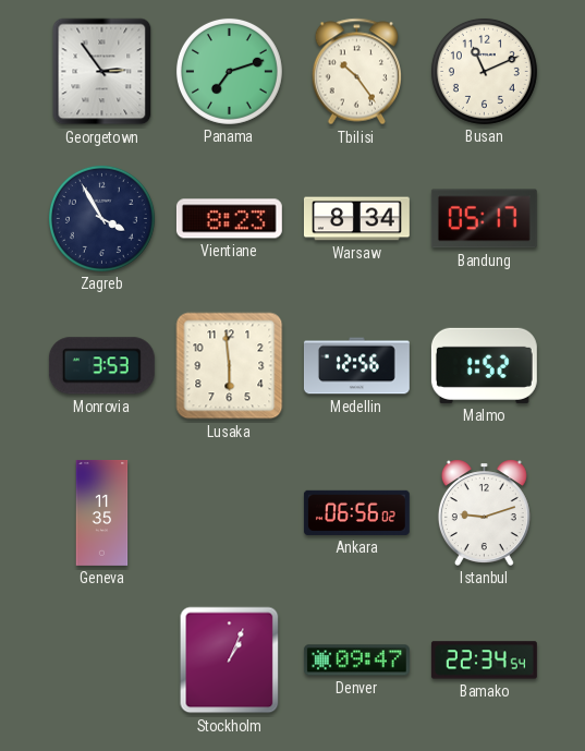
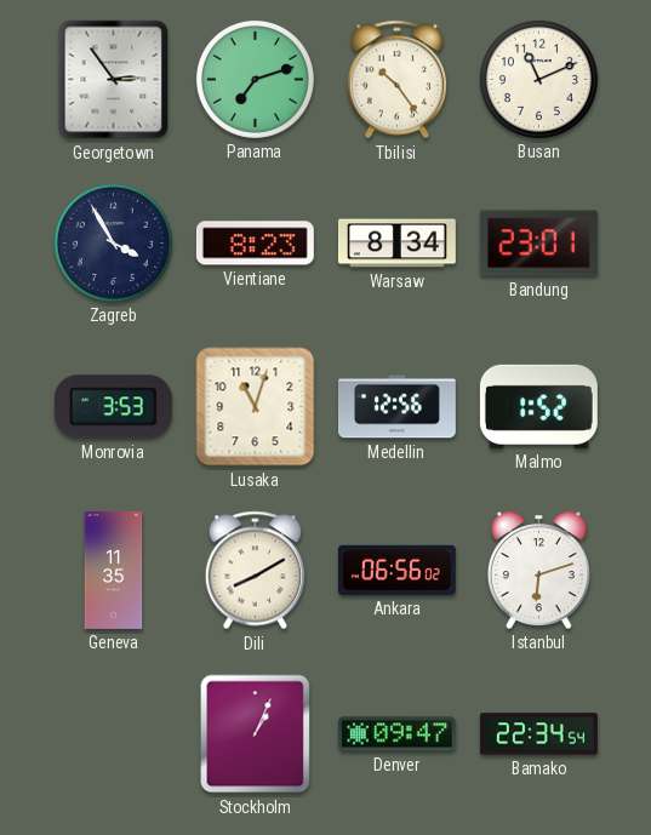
Bandung: 05:17 -> 23:01
Lusaka: 5:59 -> 11:03
Dili: none -> 8:10
Istanbul: 9:12 -> 6:12
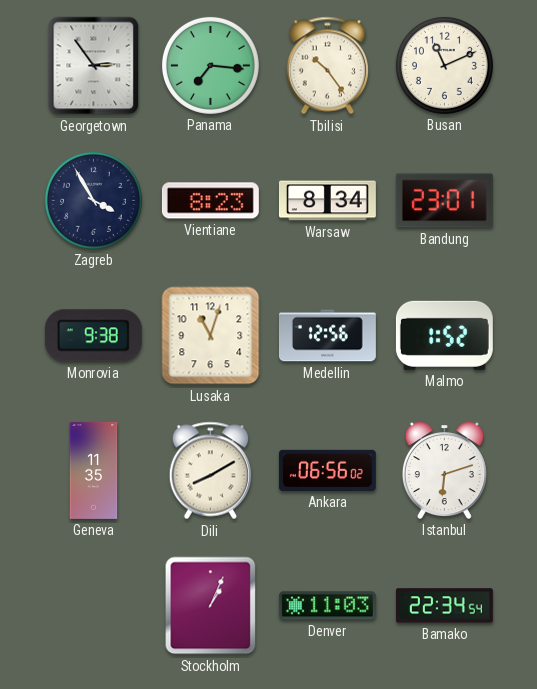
Panama: 7:12 -> 7:16
Monrovia: 3:53 -> 9:38
Denver: 09:47 -> 11:03
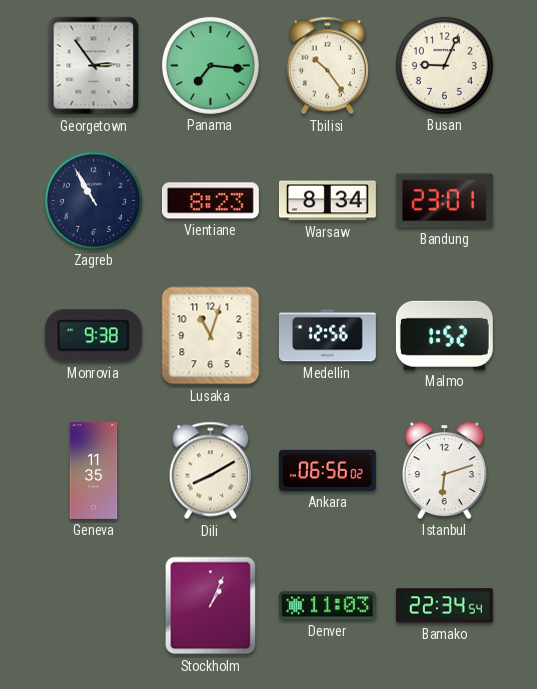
Busan: 11:11 -> 9:04
Zagreb: 3:55 -> 10:55
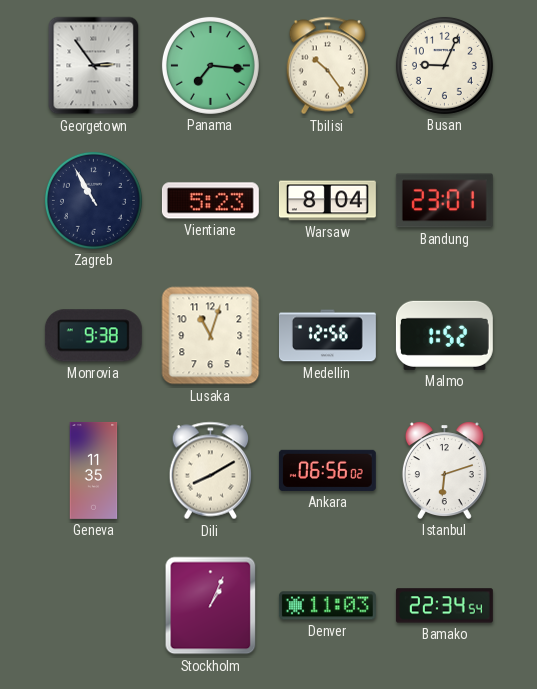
Vientiane: 8:23 -> 5:23
Warsaw: 8:34 -> 8:04
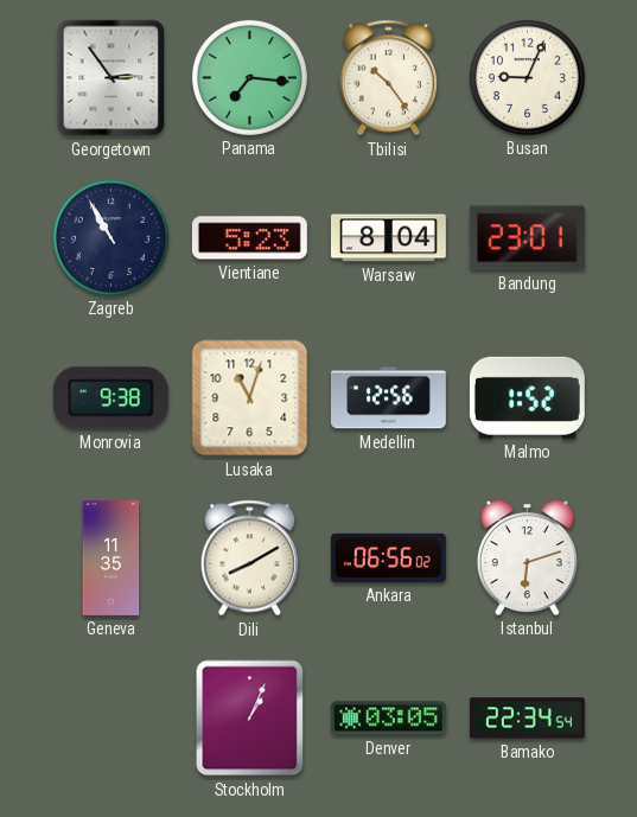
Denver: 11:03 -> 03:05
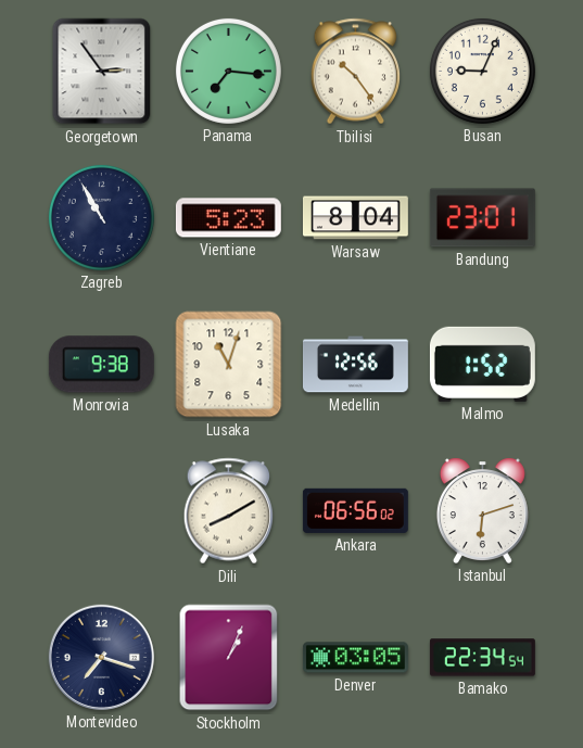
Geneva: 11:35 -> none
Montevideo: none -> 7:18
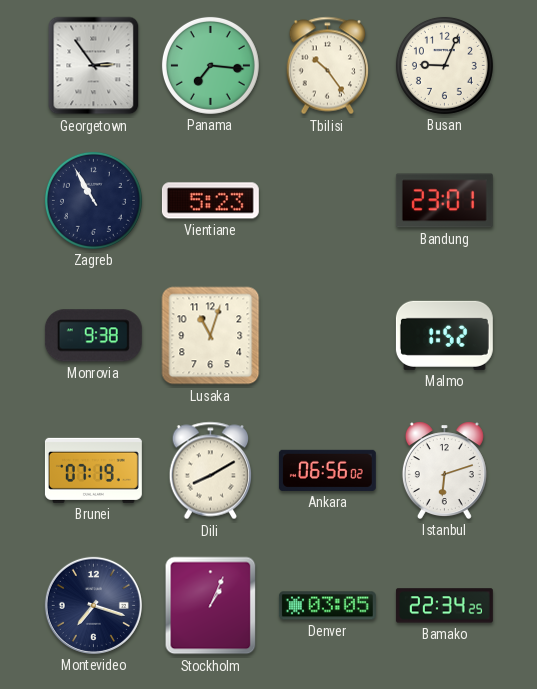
Warsaw: 8:04 -> none
Medellin: 12:56 -> none
Brunei: none -> 07:19
Bamako: 22:34:54 -> 22:34:25
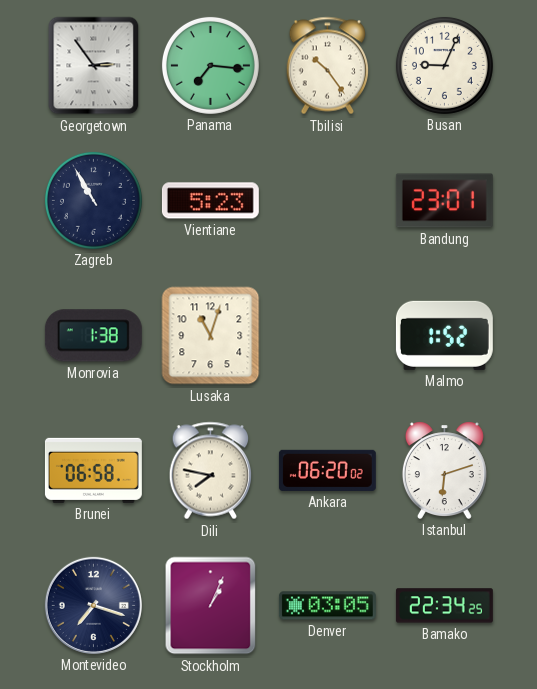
Monrovia: 9:38 -> 1:38
Brunei: 07:19 -> 06:58
Dili: 8:10 -> 7:47
Ankara: 06:56 -> 06:20
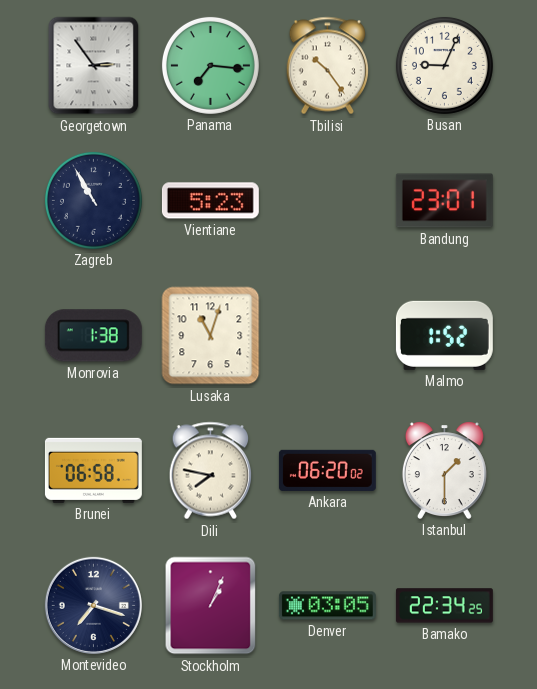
Istanbul: 6:12 -> 1:30
